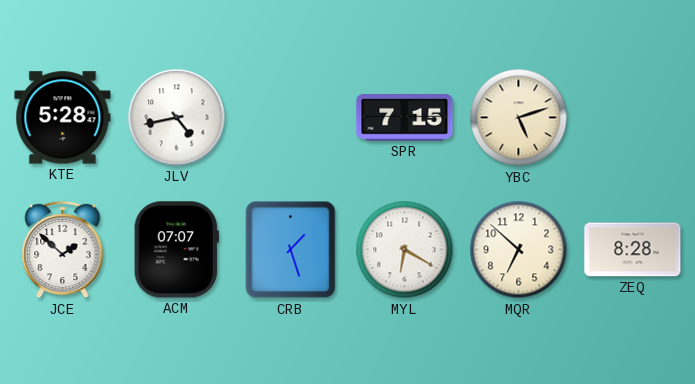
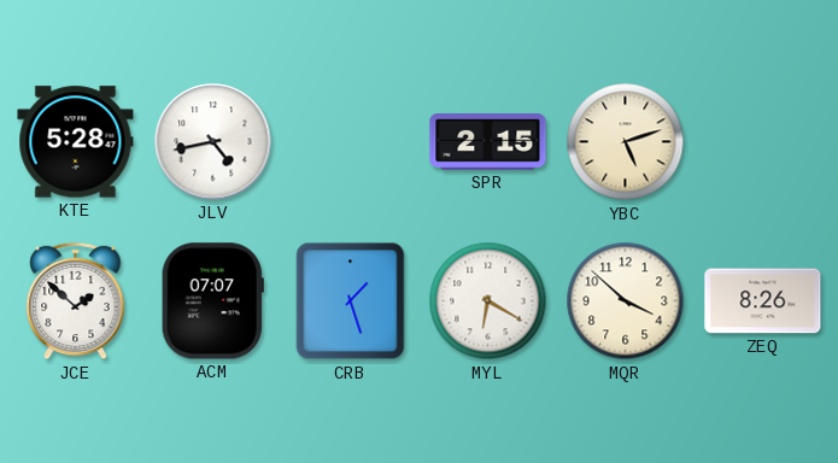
SPR: 7:15 -> 2:15
MQR: 6:52 -> 3:52
ZEQ: 8:28 -> 8:26
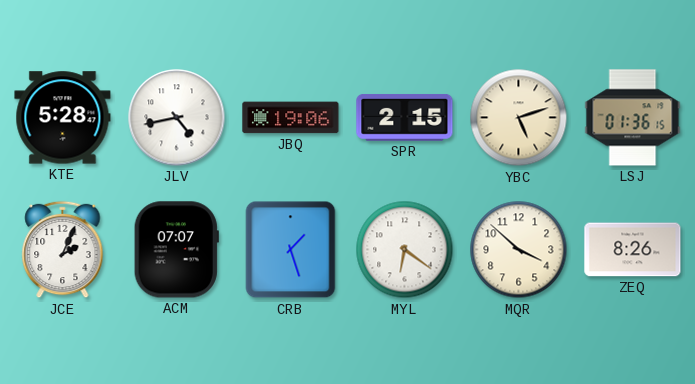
JBQ: none -> 19:06
LSJ: none -> 01:36
JCE: 1:52 -> 2:04
MYL: 6:20 -> 6:21
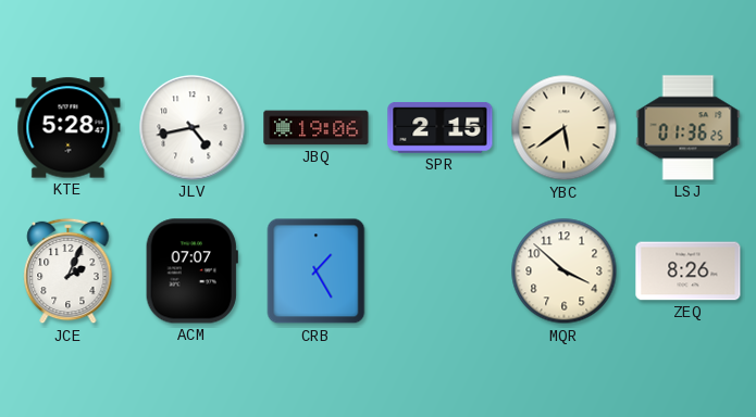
YBC: 5:12 -> 5:39
LSJ: 01:36:15 -> 01:36:25
CRB: 1:27 -> 1:25
MYL: 6:21 -> none
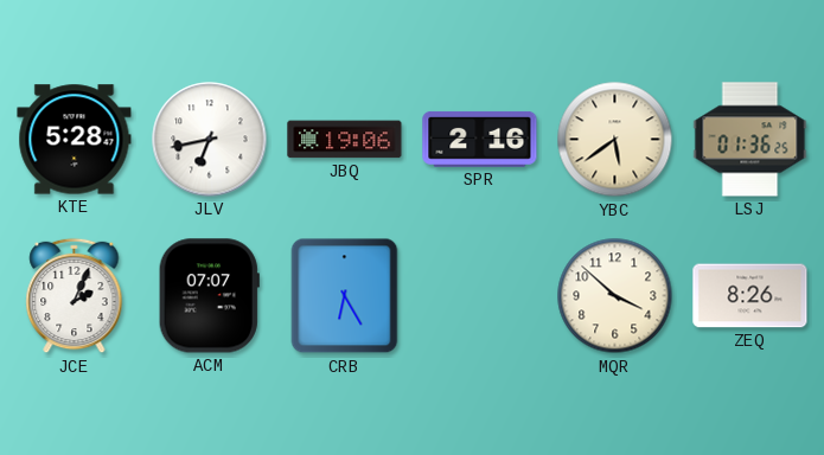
JLV: 4:43 -> 6:43
SPR: 2:15 -> 2:16
CRB: 1:25 -> 6:25
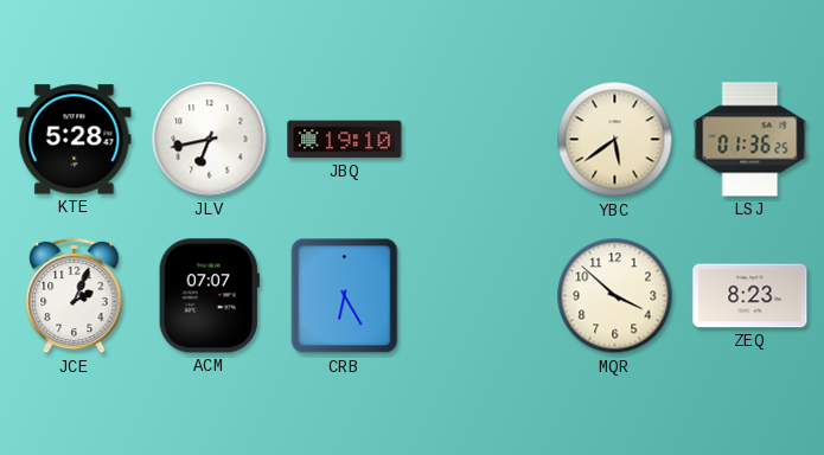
JBQ: 19:06 -> 19:10
SPR: 2:16 -> none
ZEQ: 8:26 -> 8:23
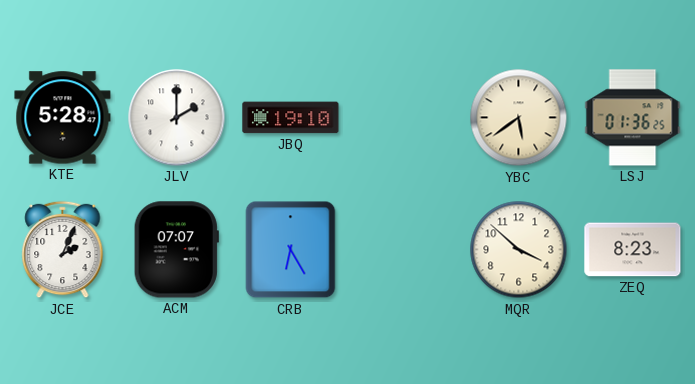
JLV: 6:43 -> 2:00
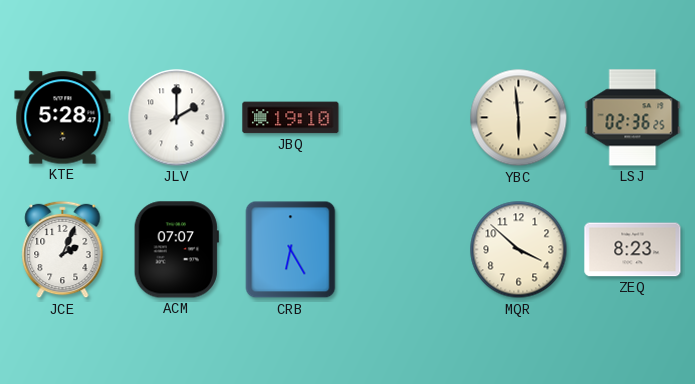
YBC: 5:39 -> 5:59
LSJ: 01:36 -> 02:36
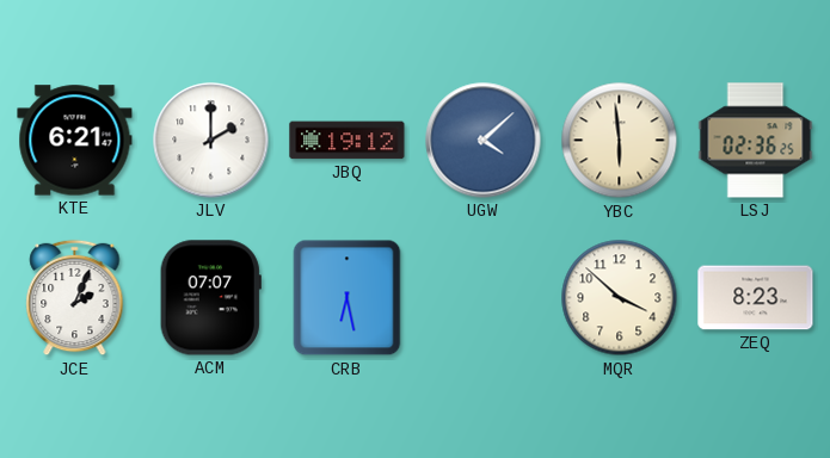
KTE: 5:28 -> 6:21
JBQ: 19:10 -> 19:12
UGW: none -> 4:08
CRB: 6:25 -> 6:28
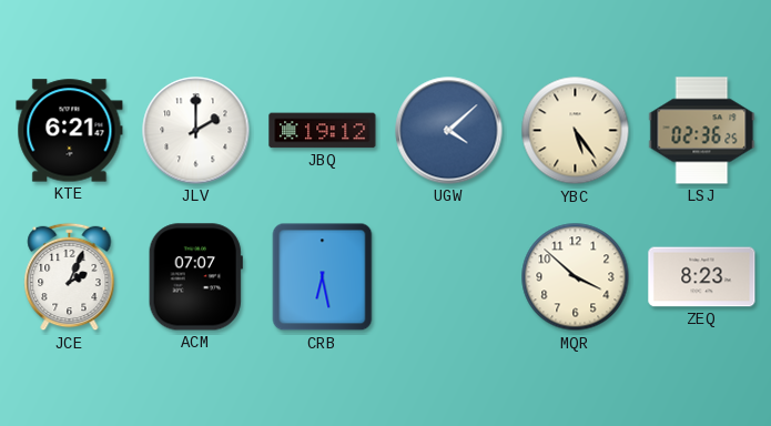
YBC: 5:59 -> 5:24
